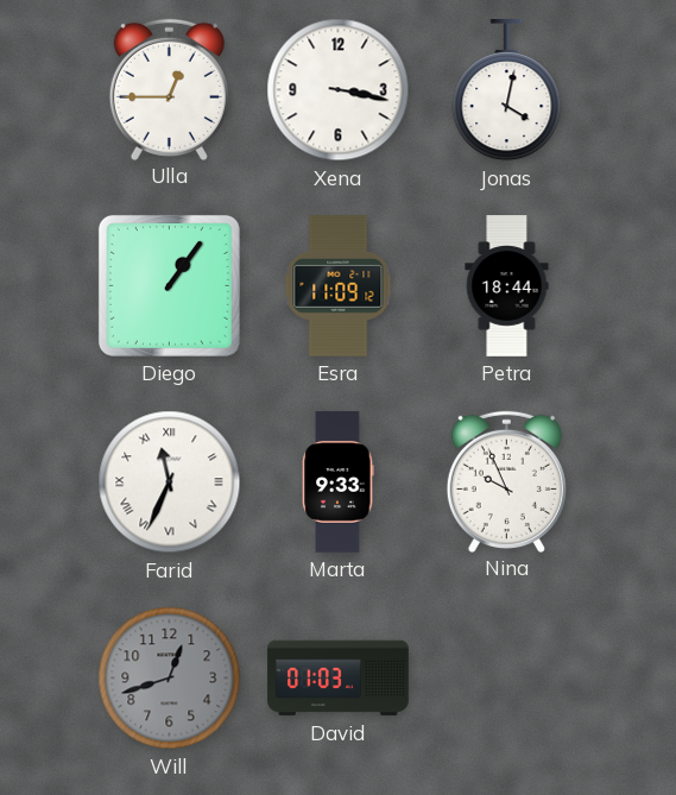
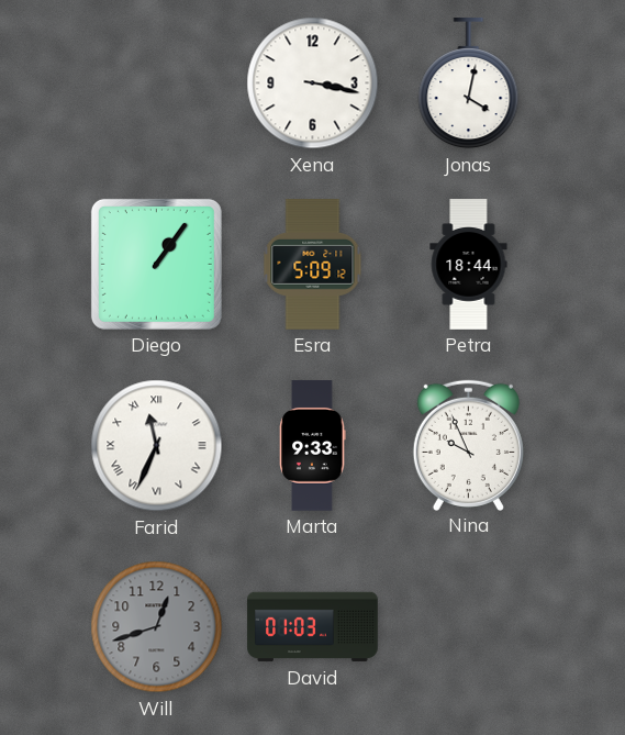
Ulla: 12:45 -> none
Esra: 11:09 -> 5:09
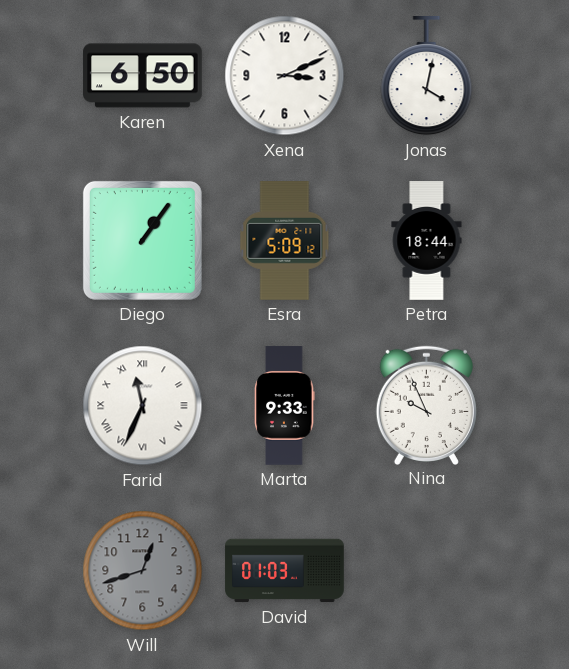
Karen: none -> 6:50
Xena: 3:17 -> 3:11
